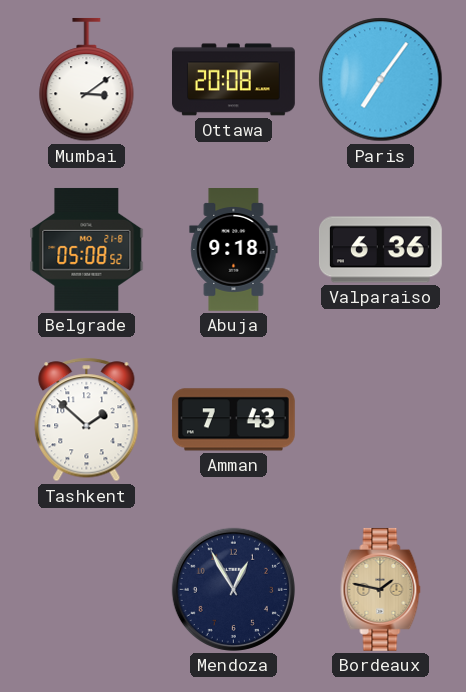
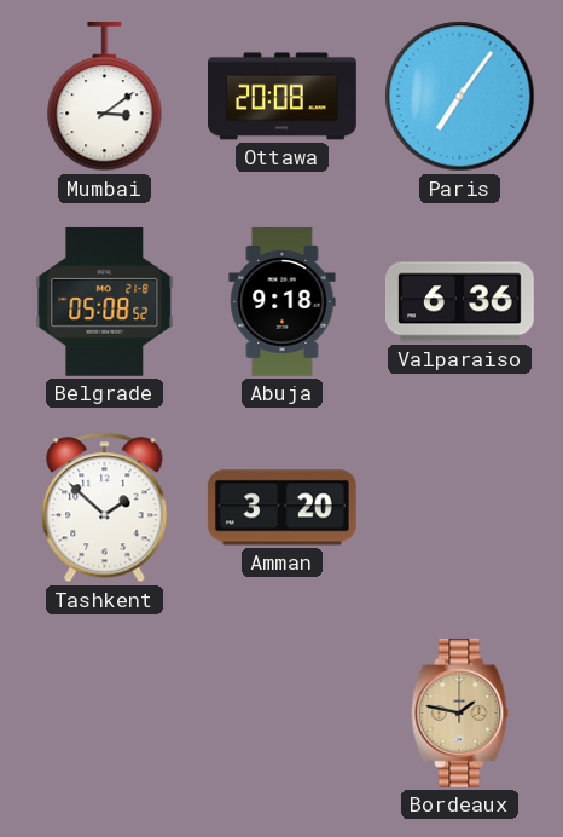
Amman: 7:43 -> 3:20
Mendoza: 12:55 -> none
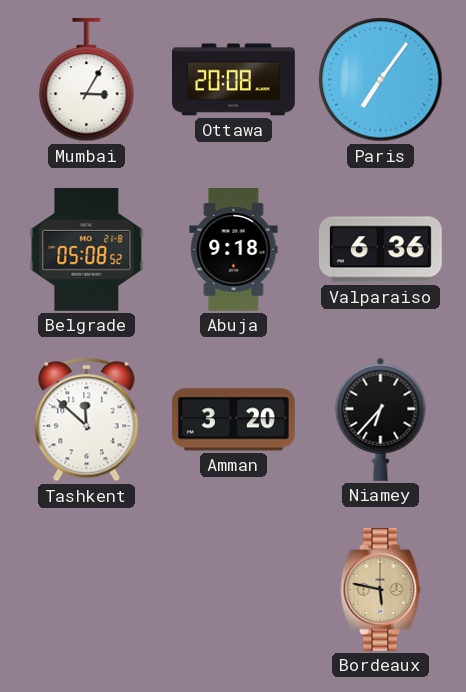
Mumbai: 3:09 -> 3:05
Tashkent: 1:52 -> 11:52
Niamey: none -> 6:37
Bordeaux: 1:47 -> 5:47
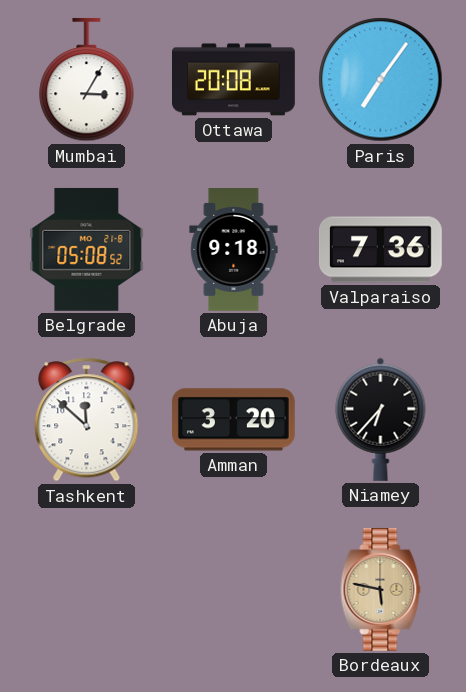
Valparaiso: 6:36 -> 7:36
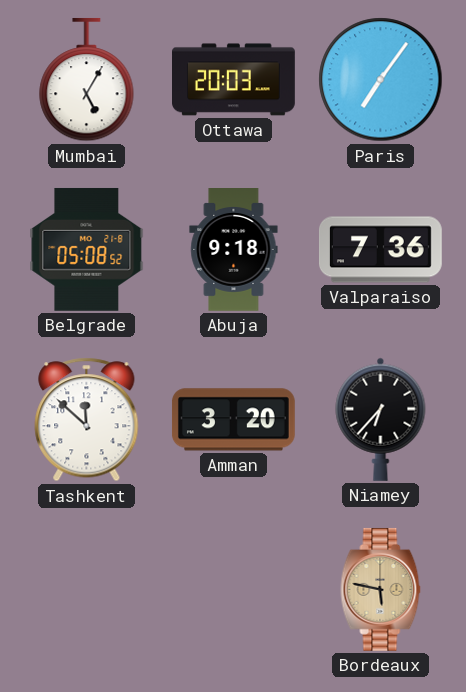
Mumbai: 3:05 -> 5:05
Ottawa: 20:08 -> 20:03
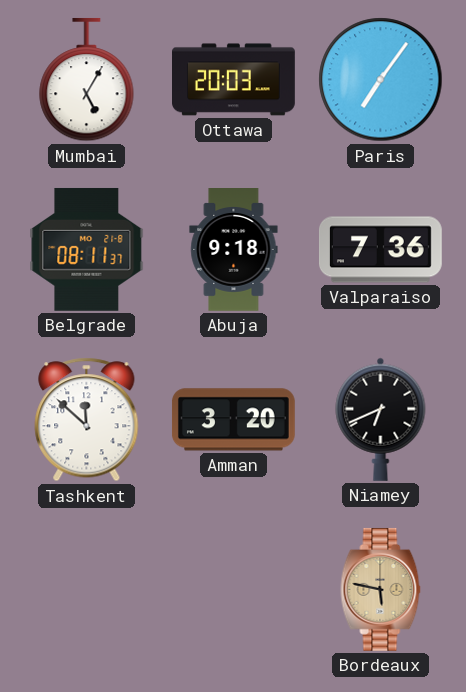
Belgrade: 05:08 -> 08:11
Niamey: 6:37 -> 6:41
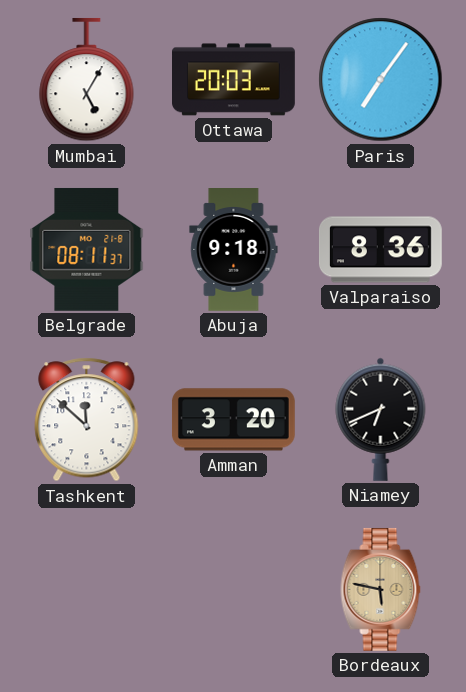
Valparaiso: 7:36 -> 8:36
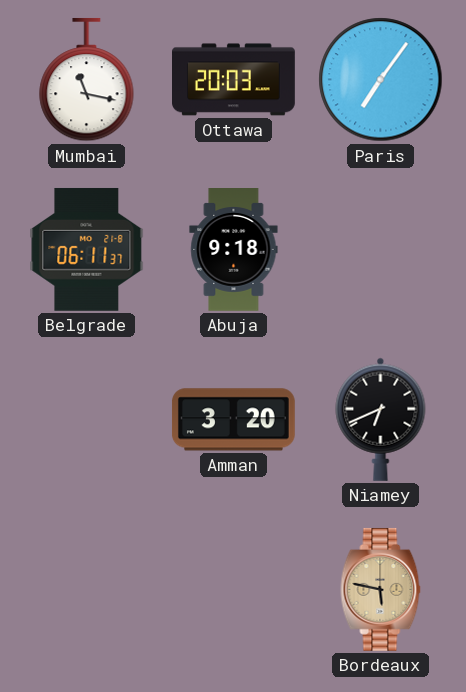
Mumbai: 5:05 -> 11:17
Belgrade: 08:11 -> 06:11
Valparaiso: 8:36 -> none
Tashkent: 11:52 -> none
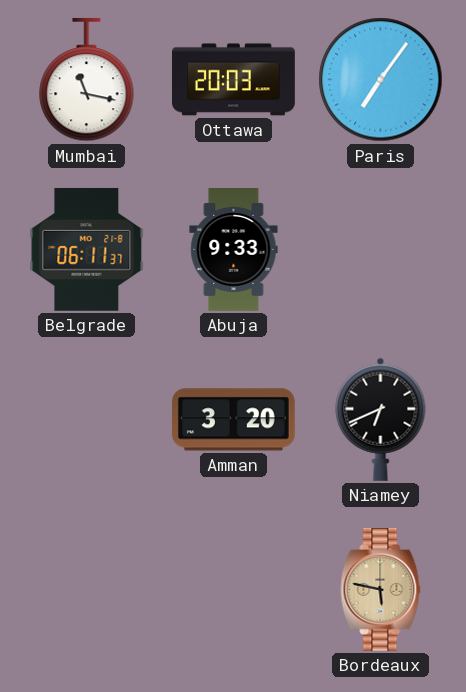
Abuja: 9:18 -> 9:33
